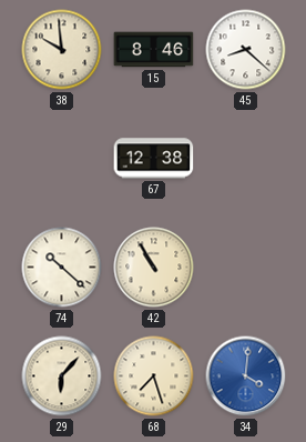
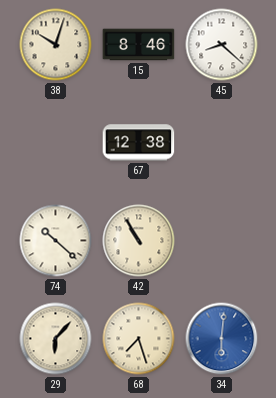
38: 9:59 -> 10:03
34: 4:01 -> 6:01
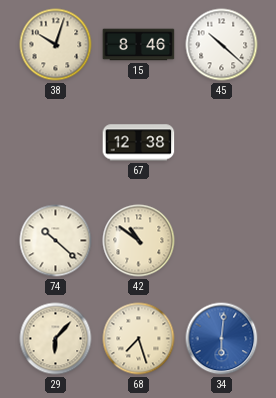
45: 8:22 -> 10:22
42: 10:55 -> 10:51
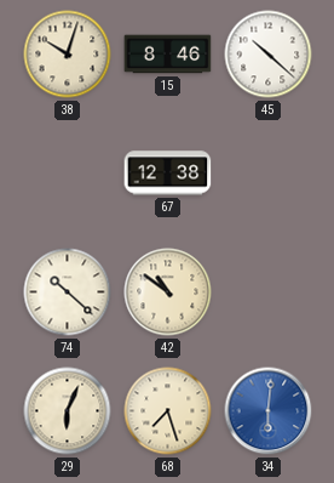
29: 6:07 -> 6:04
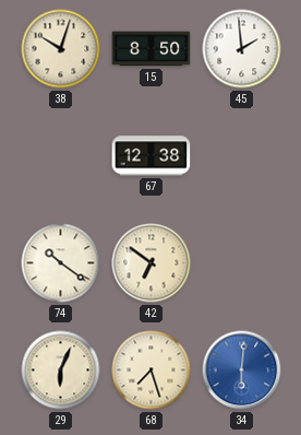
15: 8:46 -> 8:50
45: 10:22 -> 1:59
74: 10:22 -> 10:21
42: 10:51 -> 6:51
